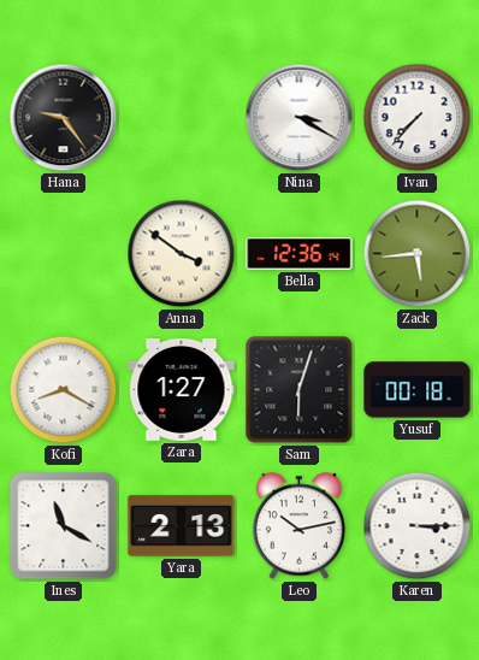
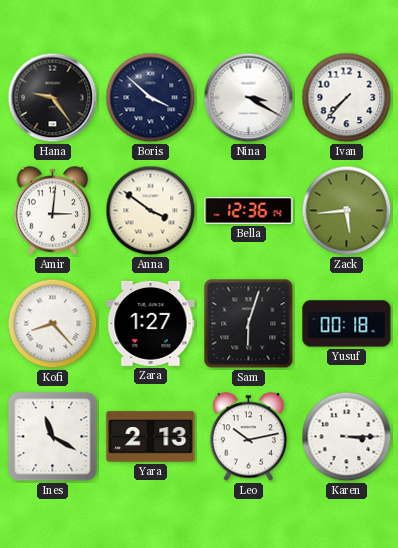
Boris: none -> 3:52
Amir: none -> 3:01
Kofi: 8:20 -> 8:23
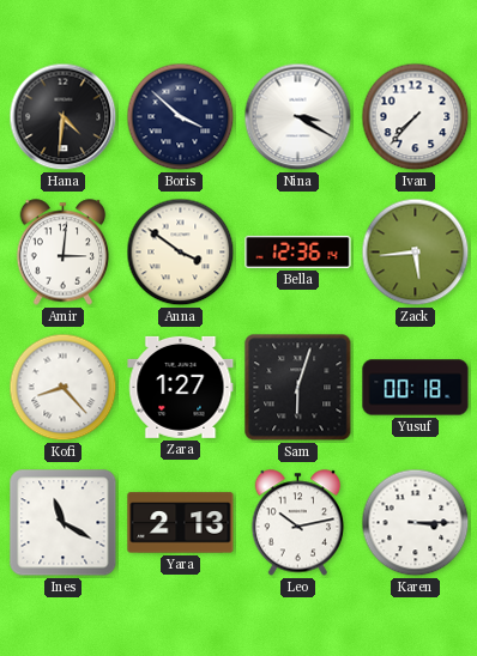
Hana: 9:24 -> 4:31
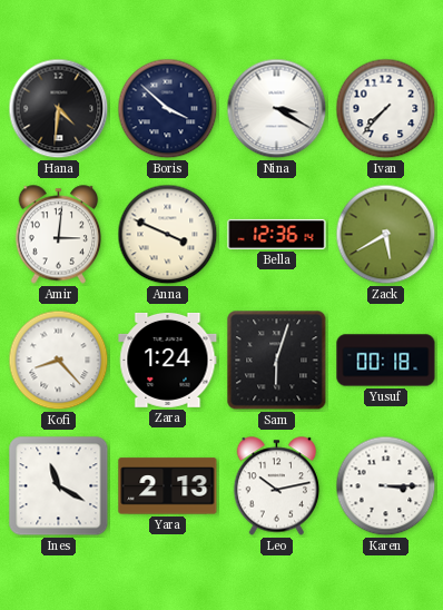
Anna: 3:51 -> 3:49
Zack: 5:44 -> 5:40
Zara: 1:27 -> 1:24
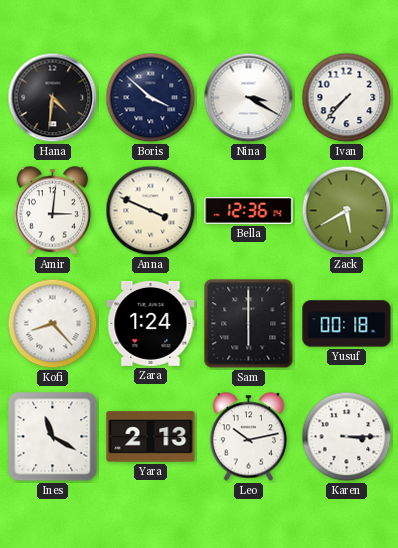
Sam: 6:03 -> 6:00
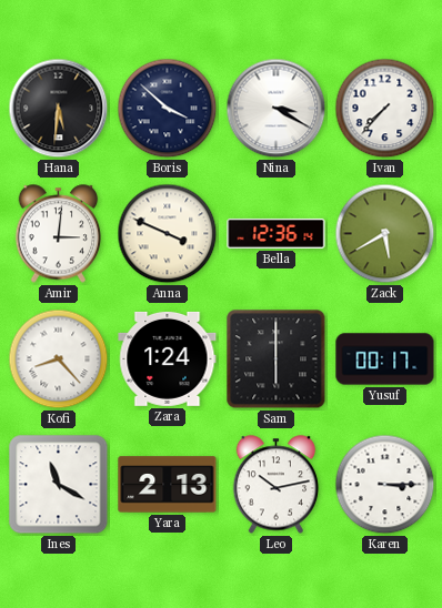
Hana: 4:31 -> 5:31
Yusuf: 00:18 -> 00:17
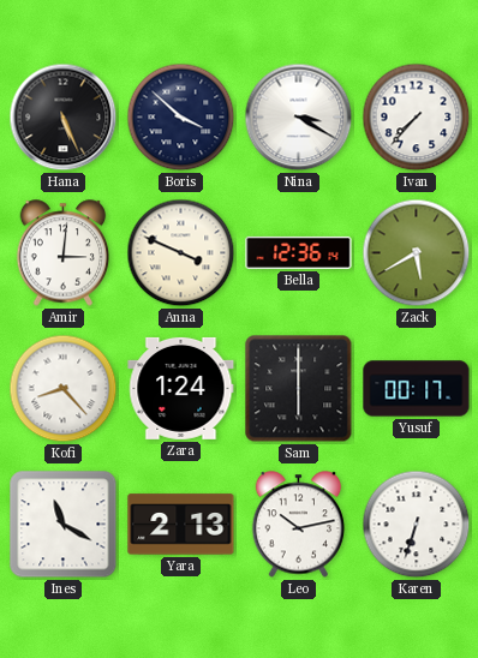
Hana: 5:31 -> 5:26
Karen: 3:15 -> 6:33
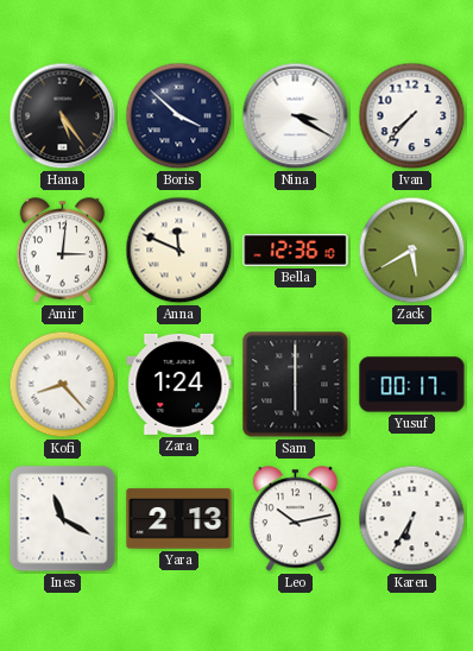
Hana: 5:26 -> 5:24
Anna: 3:49 -> 11:49
Bella: 12:36:14 -> 12:36:10
Karen: 6:33 -> 6:35
